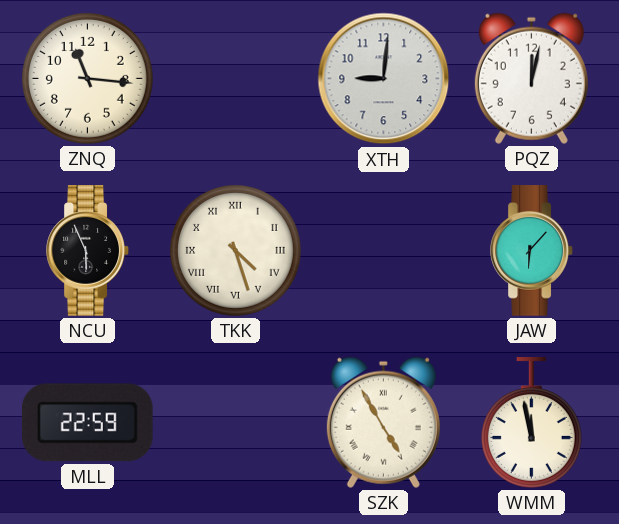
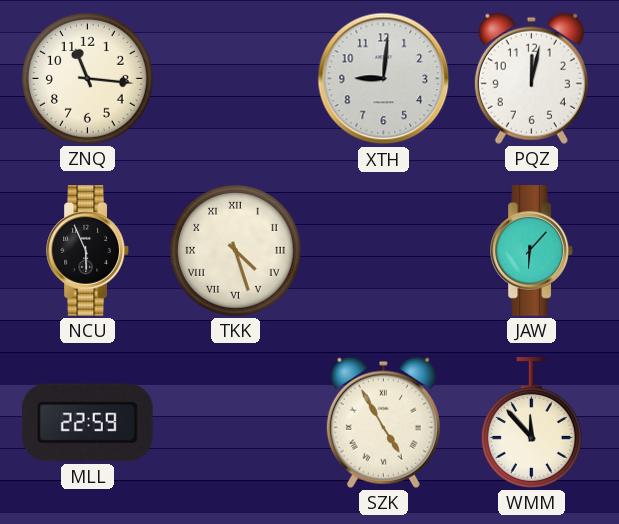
WMM: 11:58 -> 11:53
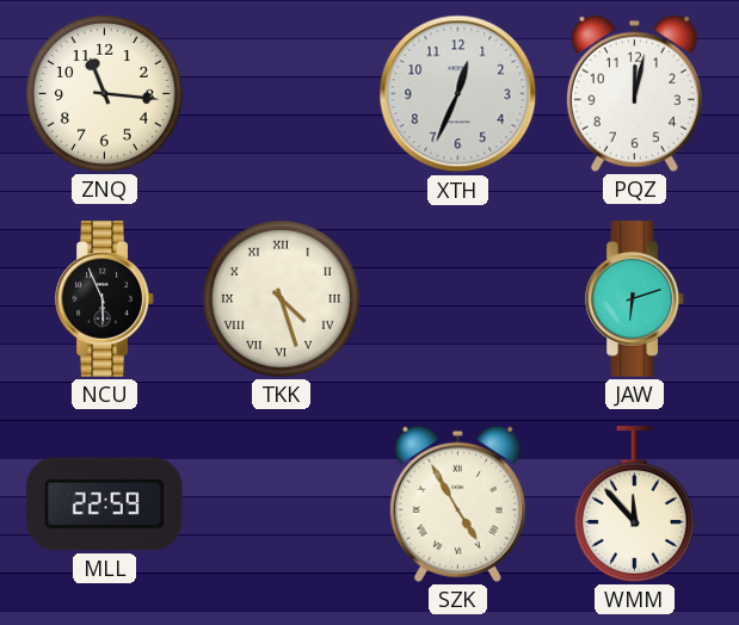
XTH: 9:01 -> 12:34
JAW: 6:07 -> 6:12
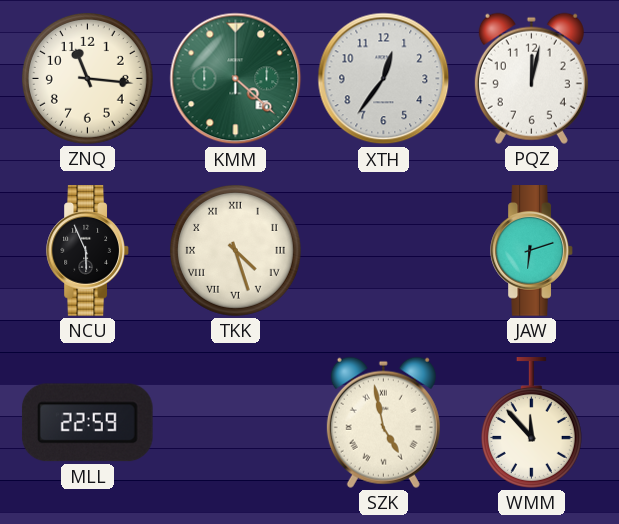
KMM: none -> 4:22
XTH: 12:34 -> 12:36
SZK: 4:55 -> 4:58
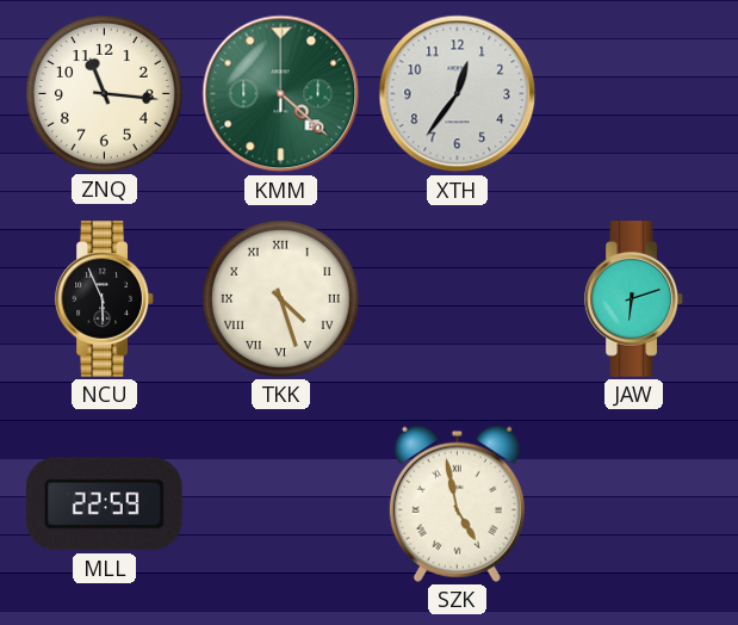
PQZ: 12:02 -> none
WMM: 11:53 -> none
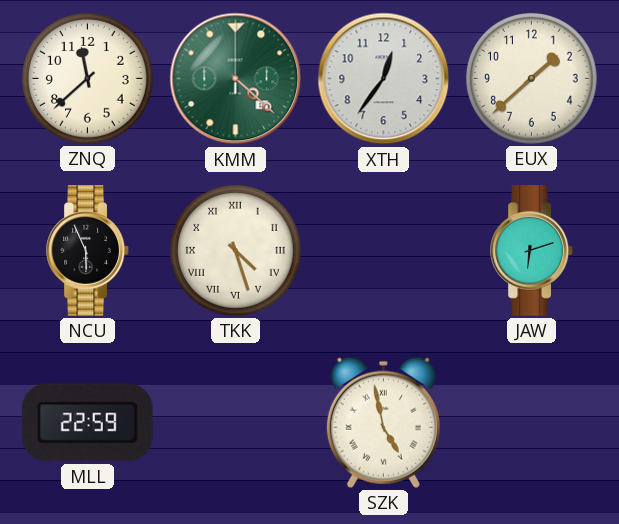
ZNQ: 11:16 -> 11:38
EUX: none -> 1:38
